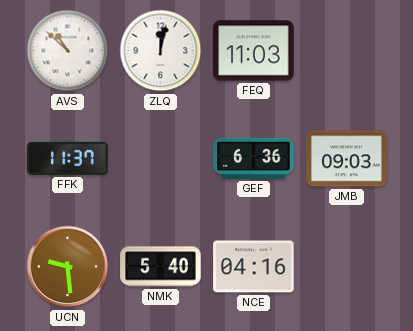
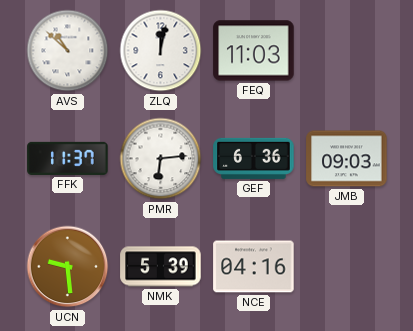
PMR: none -> 6:14
NMK: 5:40 -> 5:39
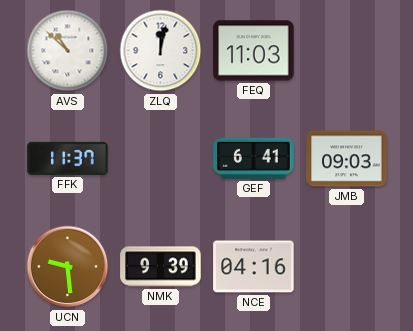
PMR: 6:14 -> none
GEF: 6:36 -> 6:41
NMK: 5:39 -> 9:39
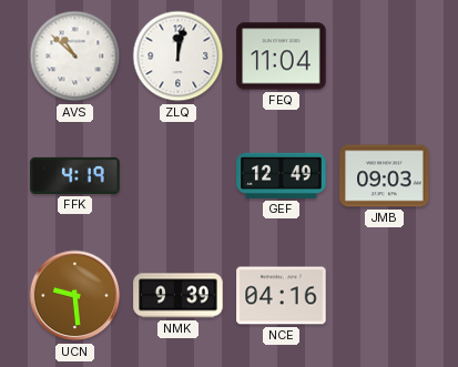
FEQ: 11:03 -> 11:04
FFK: 11:37 -> 4:19
GEF: 6:41 -> 12:49
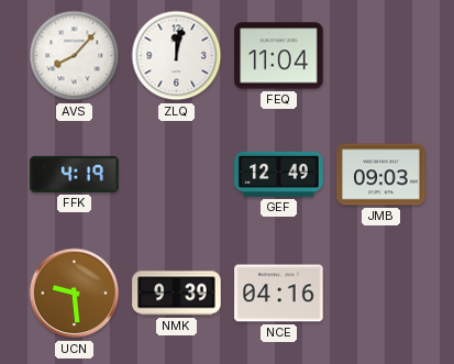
AVS: 10:52 -> 8:07
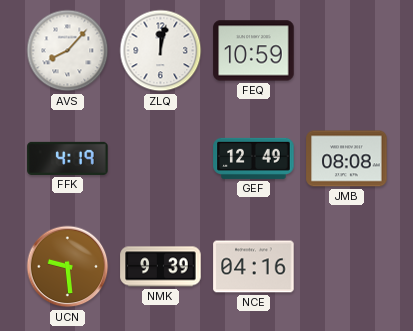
FEQ: 11:04 -> 10:59
JMB: 09:03 -> 08:08
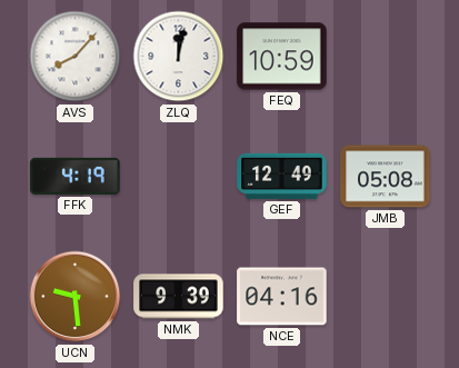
JMB: 08:08 -> 05:08
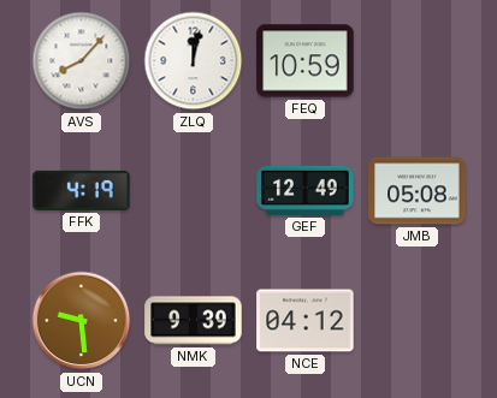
NCE: 04:16 -> 04:12
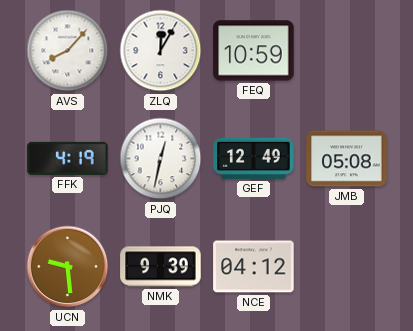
ZLQ: 12:02 -> 12:05
PJQ: none -> 12:32
